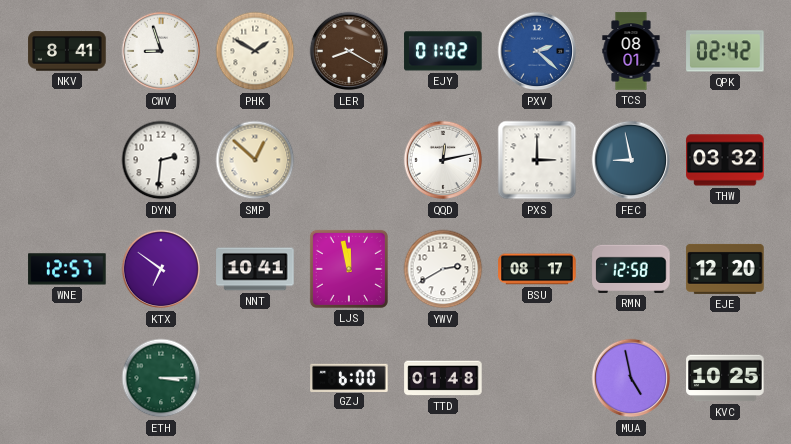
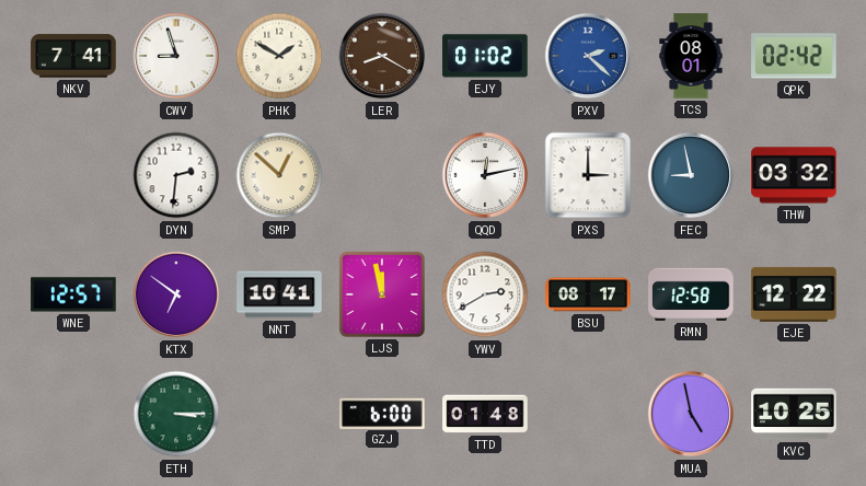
NKV: 8:41 -> 7:41
EJE: 12:20 -> 12:22
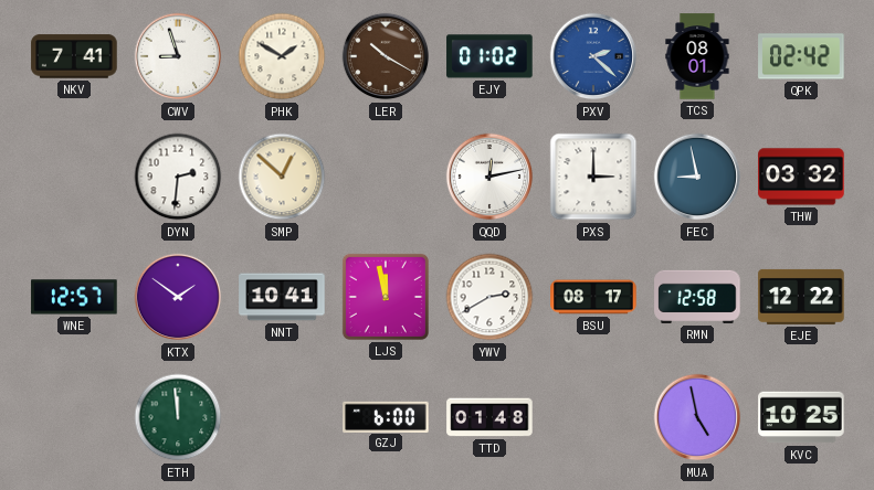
LER: 8:20 -> 10:20
KTX: 6:51 -> 1:51
ETH: 3:15 -> 11:59
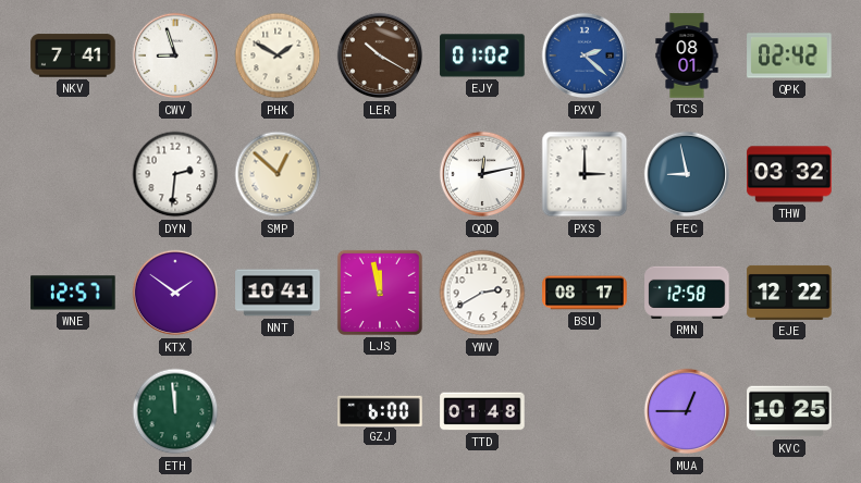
MUA: 4:58 -> 12:45
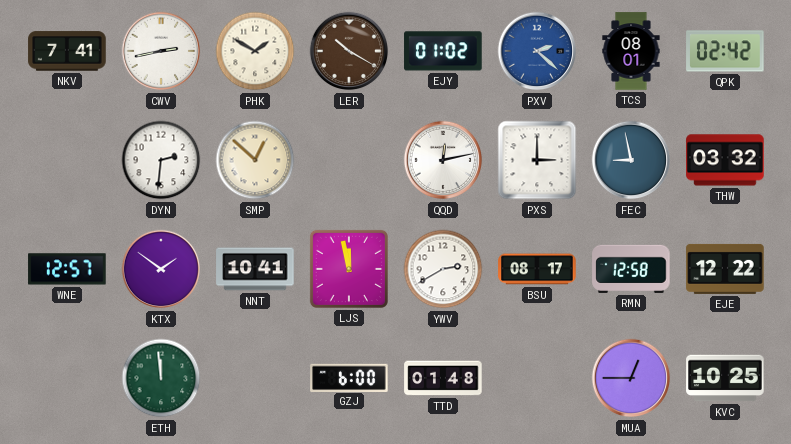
CWV: 8:57 -> 2:43
